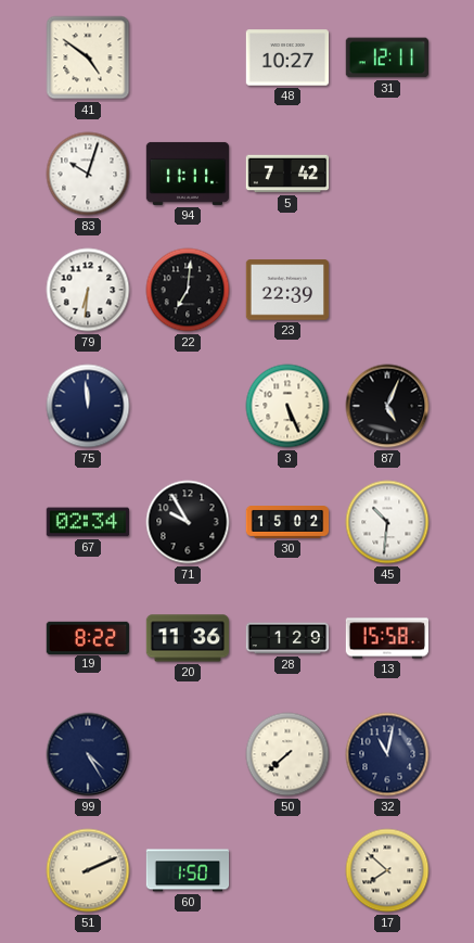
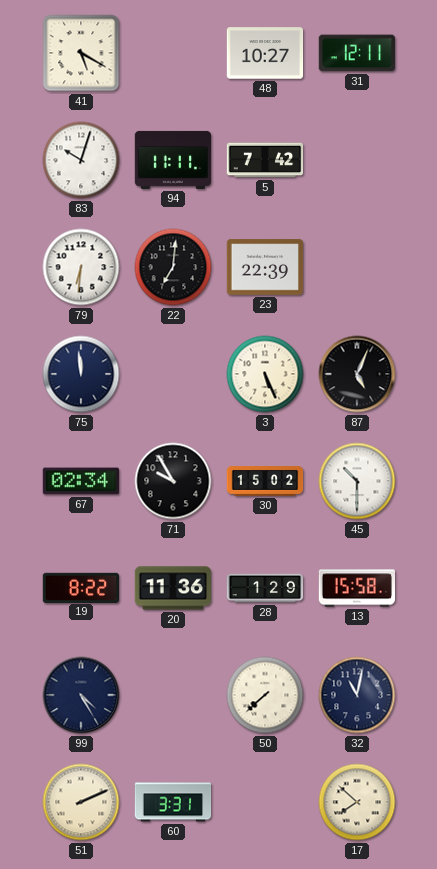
41: 4:51 -> 5:20
45: 10:31 -> 10:30
60: 1:50 -> 3:31
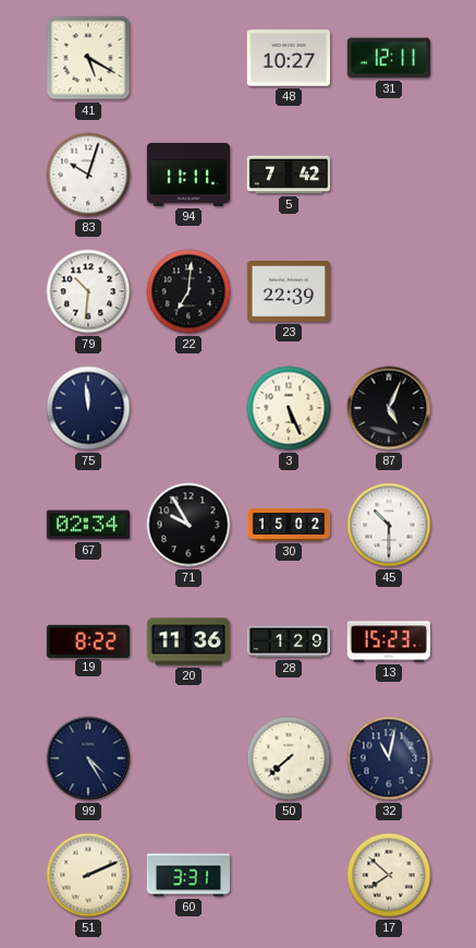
79: 6:31 -> 10:31
13: 15:58 -> 15:23
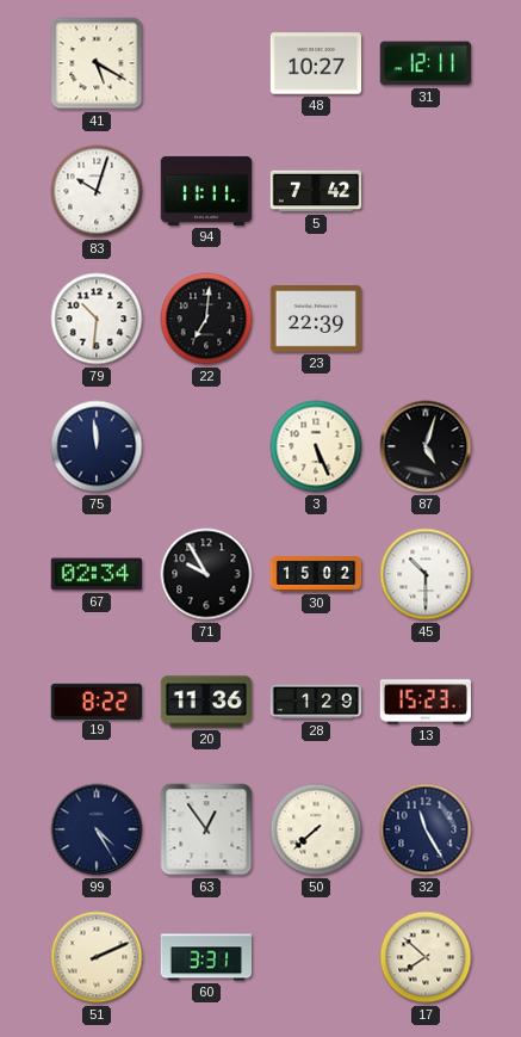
87: 5:04 -> 5:03
63: none -> 12:54
32: 11:02 -> 11:25
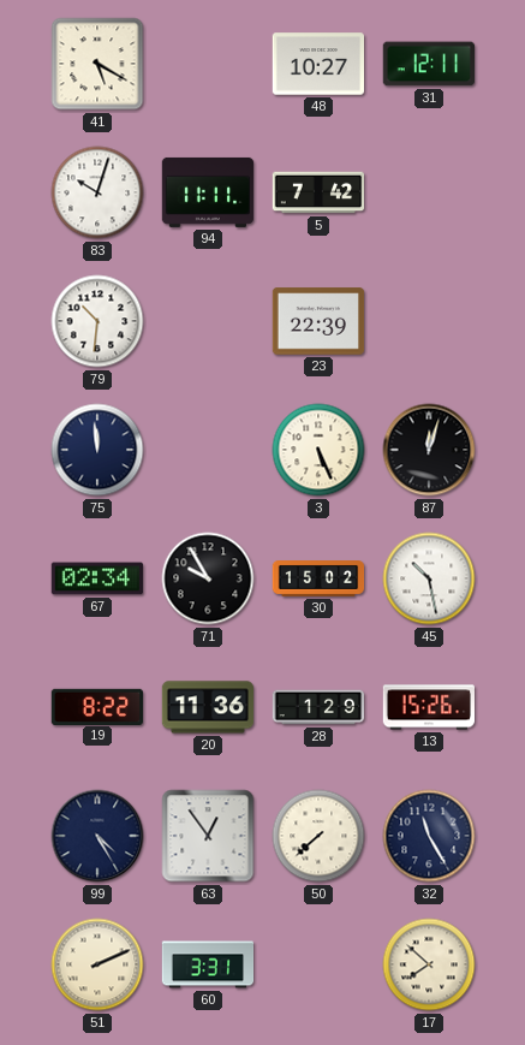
22: 7:01 -> none
87: 5:03 -> 12:03
45: 10:30 -> 10:28
13: 15:23 -> 15:26
